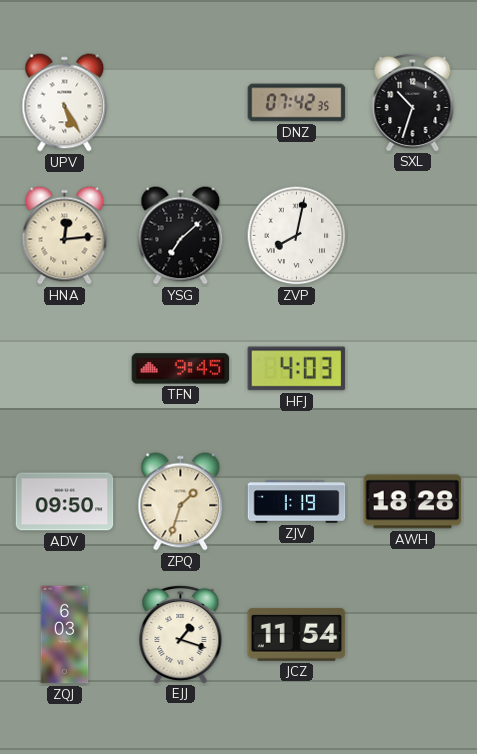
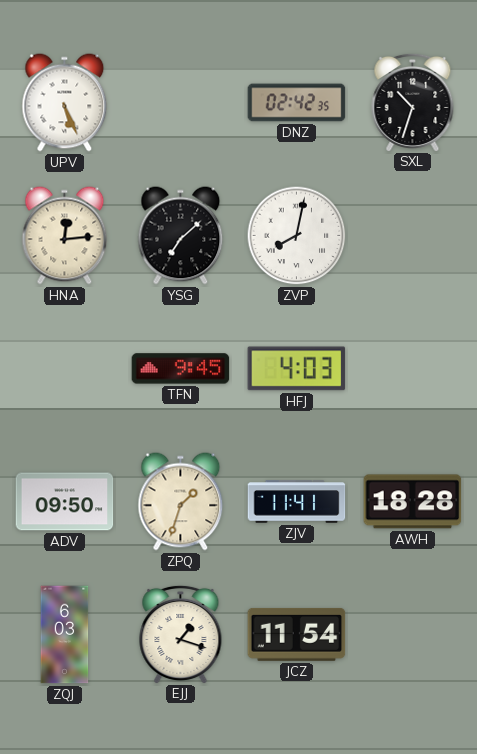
UPV: 5:25 -> 5:26
DNZ: 07:42 -> 02:42
ZJV: 1:19 -> 11:41
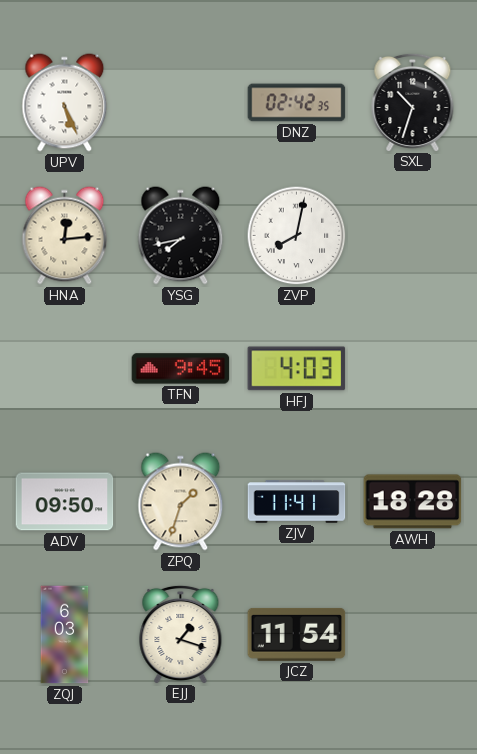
YSG: 7:08 -> 7:43
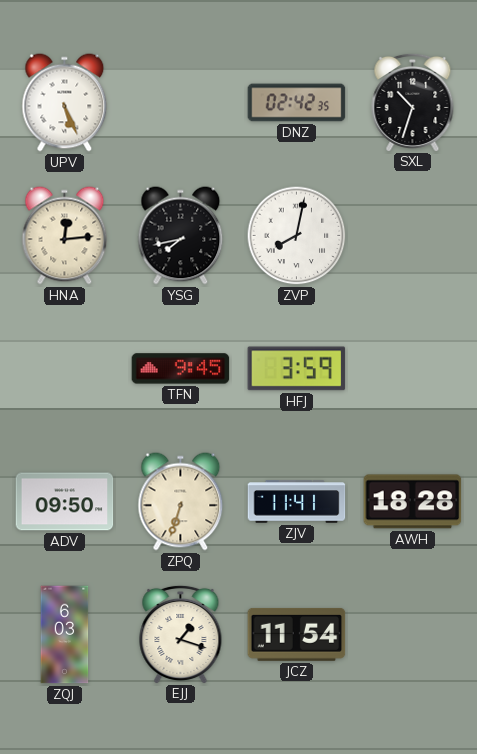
HFJ: 4:03 -> 3:59
ZPQ: 1:33 -> 6:33
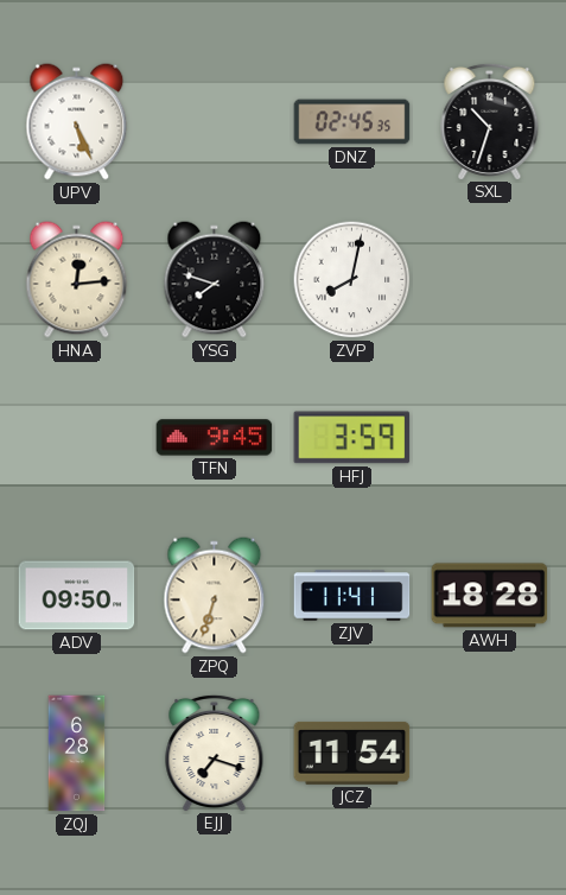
DNZ: 02:42 -> 02:45
YSG: 7:43 -> 7:48
ZQJ: 6:03 -> 6:28
EJJ: 1:18 -> 7:18
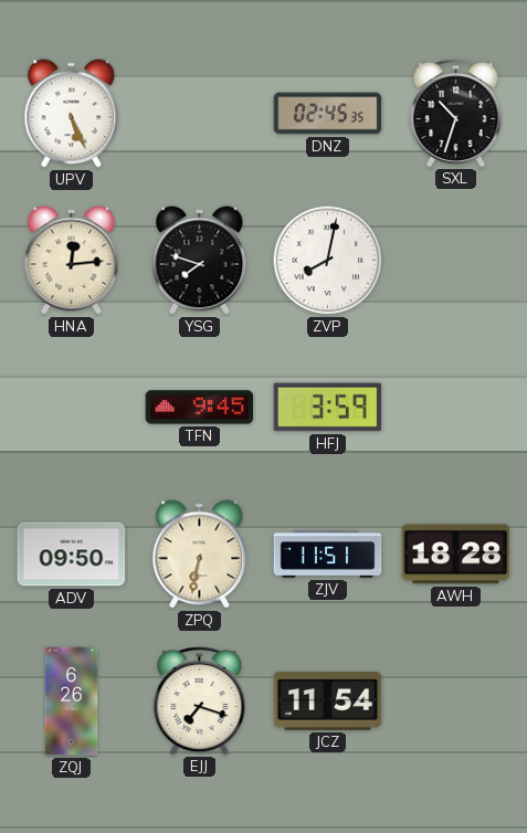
ZPQ: 6:33 -> 6:32
ZJV: 11:41 -> 11:51
ZQJ: 6:28 -> 6:26
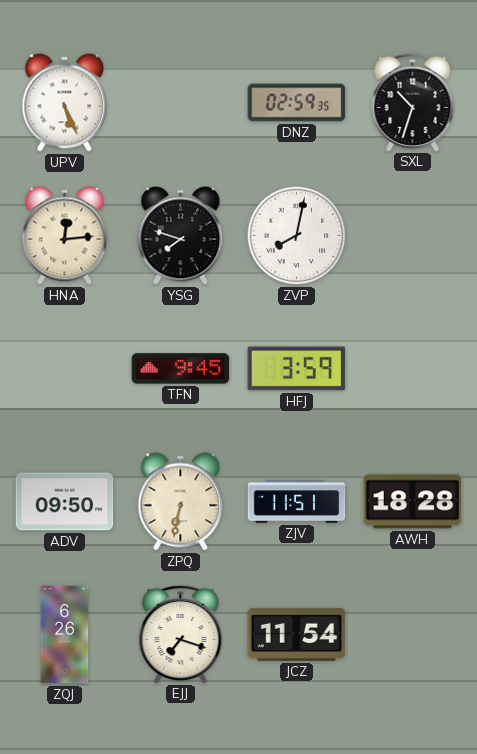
DNZ: 02:45 -> 02:59
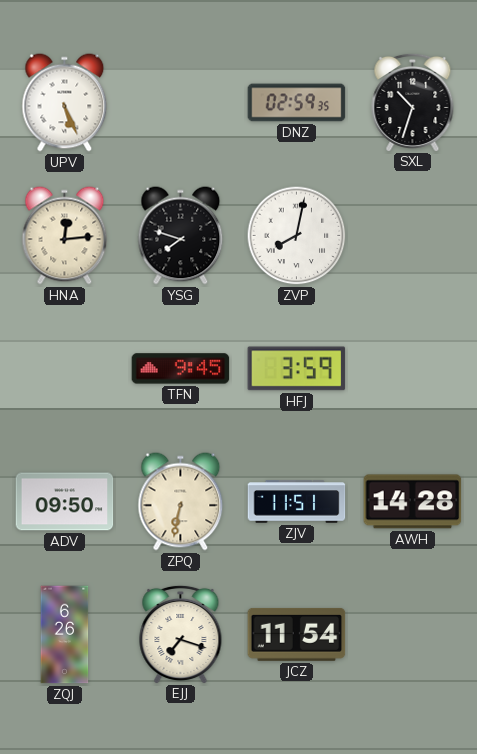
AWH: 18:28 -> 14:28
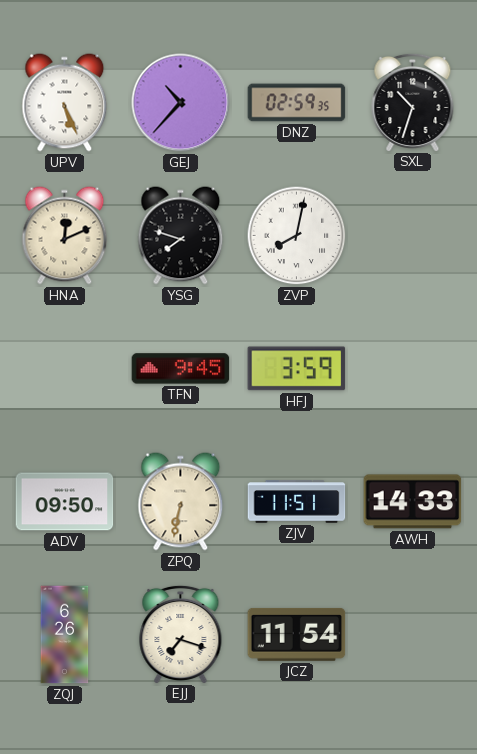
GEJ: none -> 10:37
HNA: 12:14 -> 12:11
AWH: 14:28 -> 14:33
